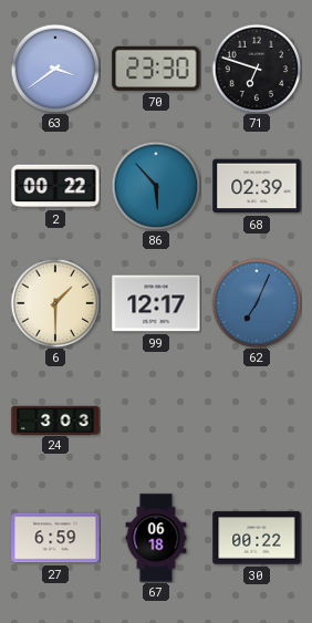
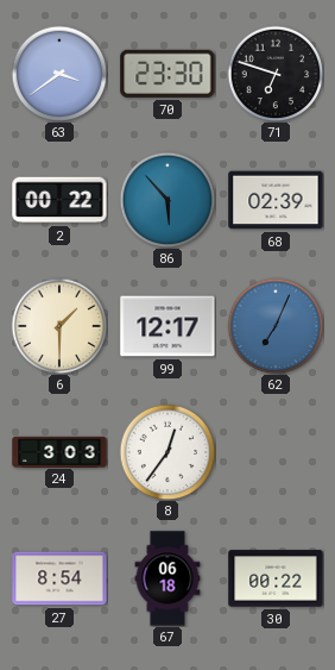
8: none -> 12:36
27: 6:59 -> 8:54
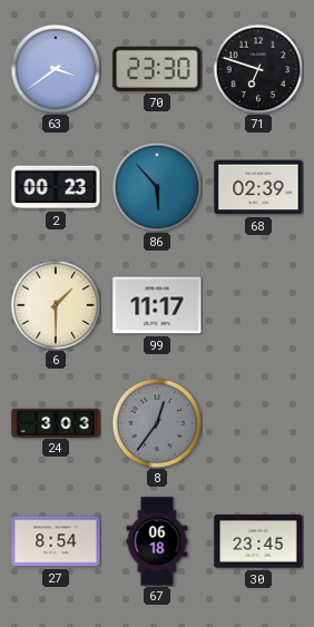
2: 00:22 -> 00:23
99: 12:17 -> 11:17
62: 7:04 -> none
8 dial: white -> grey
30: 00:22 -> 23:45
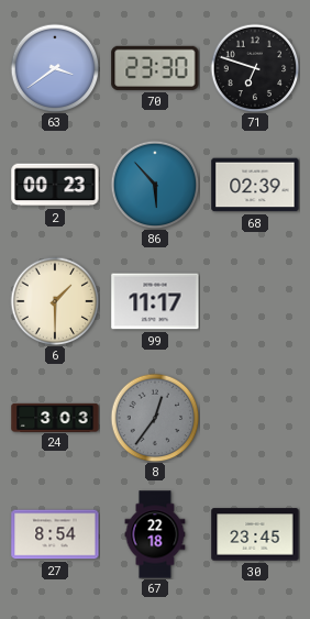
67: 06:18 -> 22:18
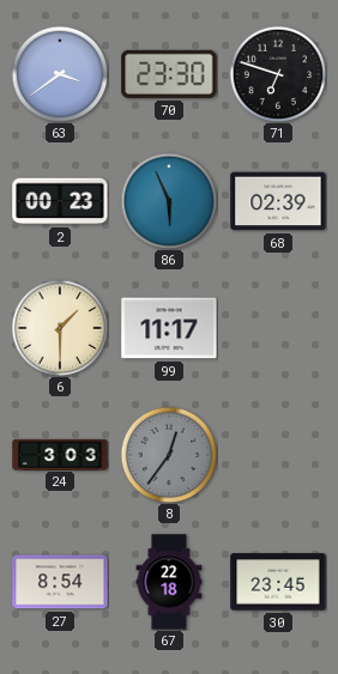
86: 5:53 -> 5:56
